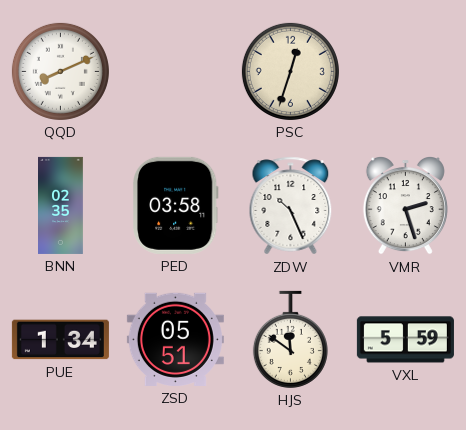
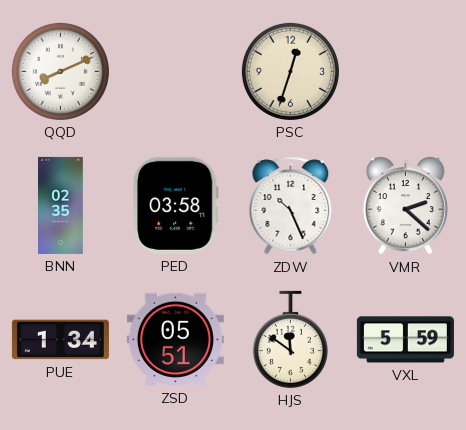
VMR: 2:27 -> 2:22
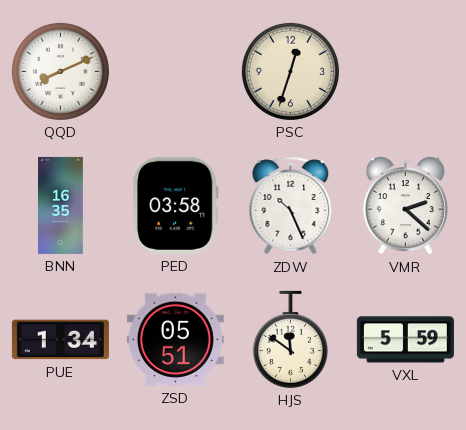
BNN: 02:35 -> 16:35
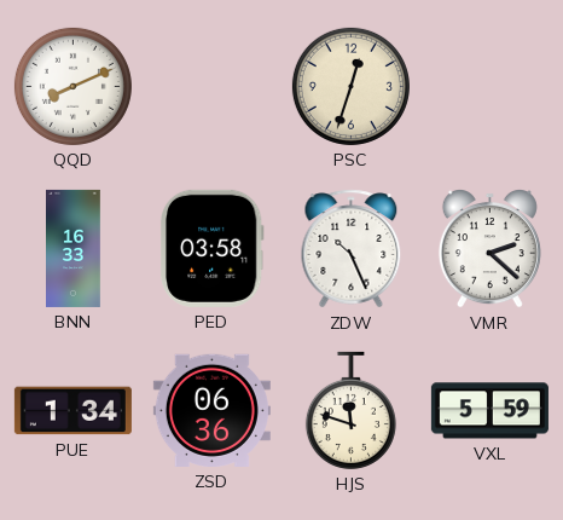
BNN: 16:35 -> 16:33
ZSD: 05:51 -> 06:36
HJS: 11:51 -> 11:48
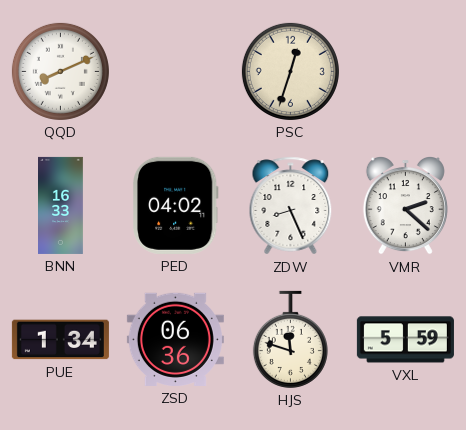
PED: 03:58 -> 04:02
ZDW: 10:26 -> 8:26
